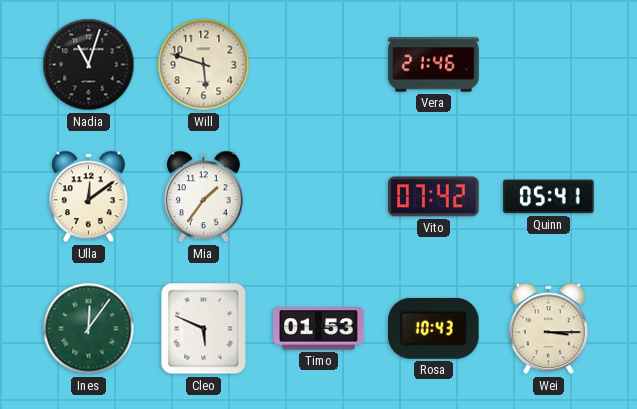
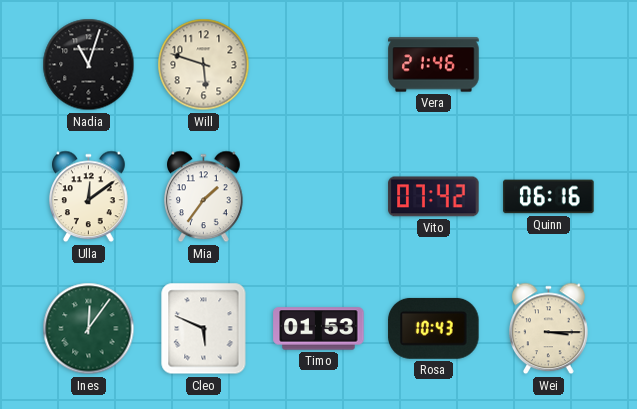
Quinn: 05:41 -> 06:16
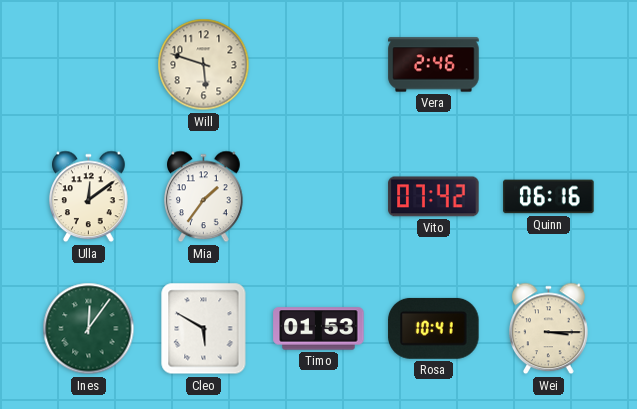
Nadia: 11:03 -> none
Vera: 21:46 -> 2:46
Cleo: 5:49 -> 5:50
Rosa: 10:43 -> 10:41
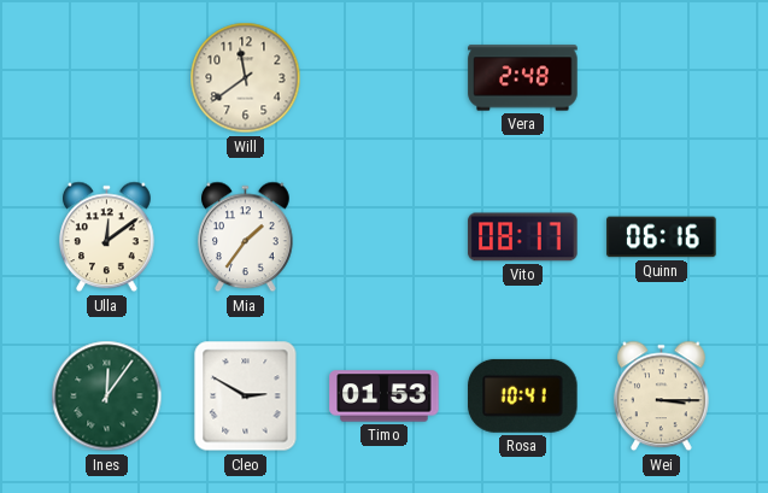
Will: 5:48 -> 11:39
Vera: 2:46 -> 2:48
Vito: 07:42 -> 08:17
Cleo: 5:50 -> 2:50
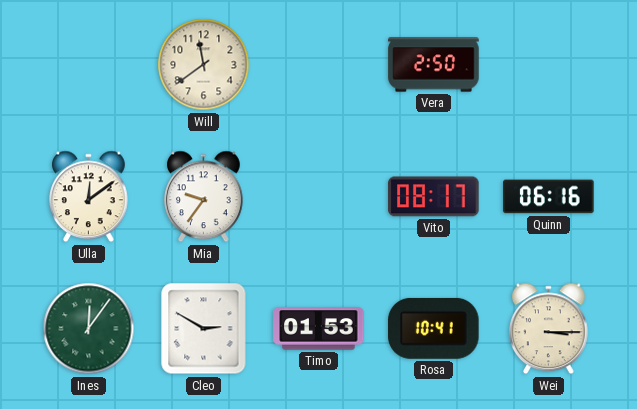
Vera: 2:48 -> 2:50
Mia: 1:36 -> 9:36
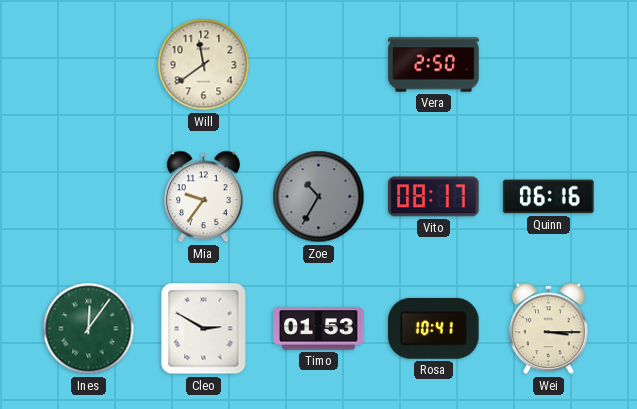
Ulla: 12:09 -> none
Zoe: none -> 10:35
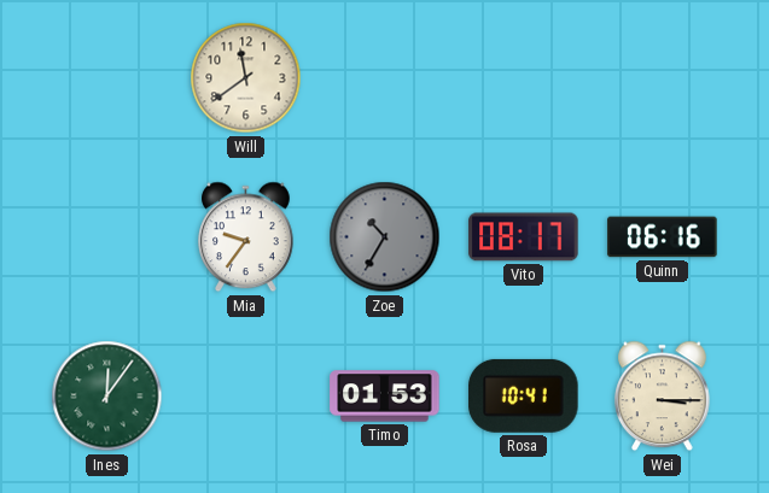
Vera: 2:50 -> none
Cleo: 2:50 -> none
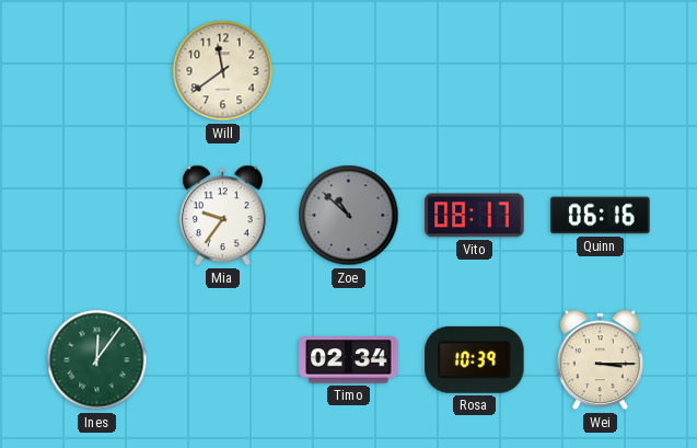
Zoe: 10:35 -> 10:52
Timo: 01:53 -> 02:34
Rosa: 10:41 -> 10:39
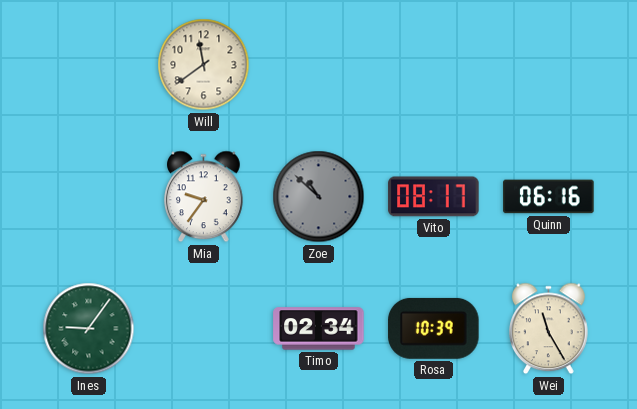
Ines: 12:06 -> 9:06
Wei: 3:15 -> 11:25
